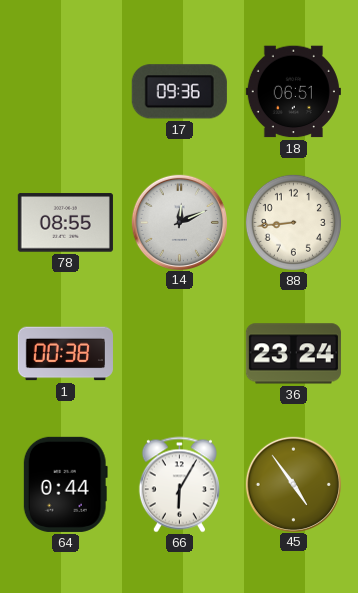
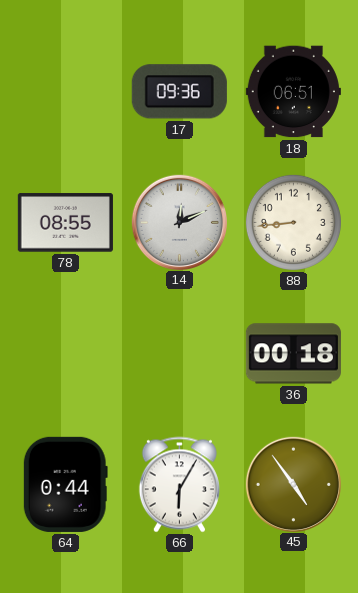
1: 00:38 -> none
36: 23:24 -> 00:18
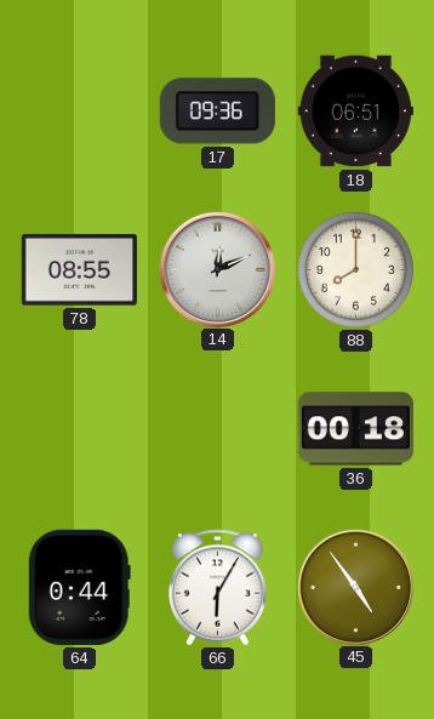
88: 8:44 -> 8:00
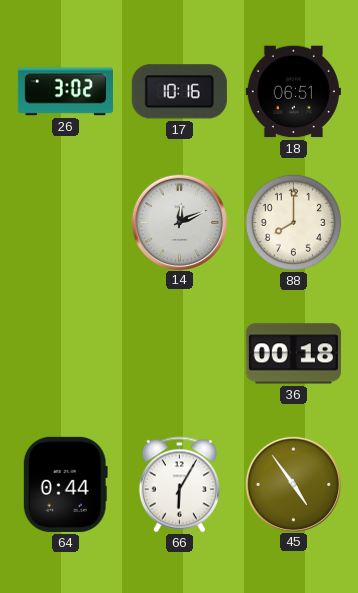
26: none -> 3:02
17: 09:36 -> 10:16
78: 08:55 -> none
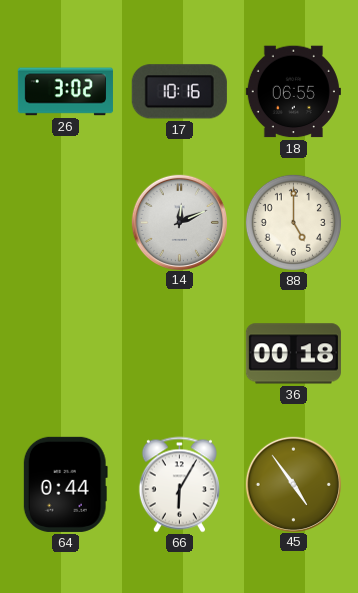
18: 06:51 -> 06:55
88: 8:00 -> 5:00
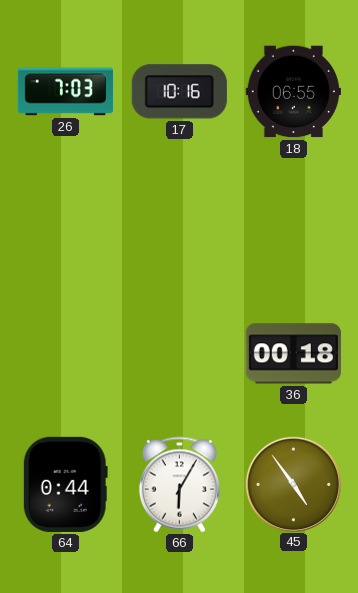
26: 3:02 -> 7:03
14: 12:11 -> none
88: 5:00 -> none
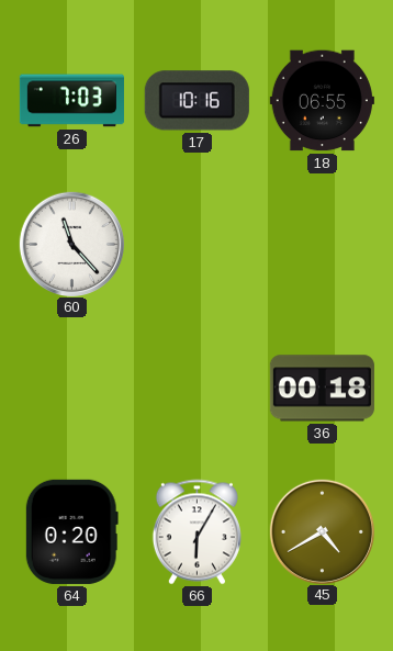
60: none -> 11:23
64: 0:44 -> 0:20
45: 4:54 -> 4:40
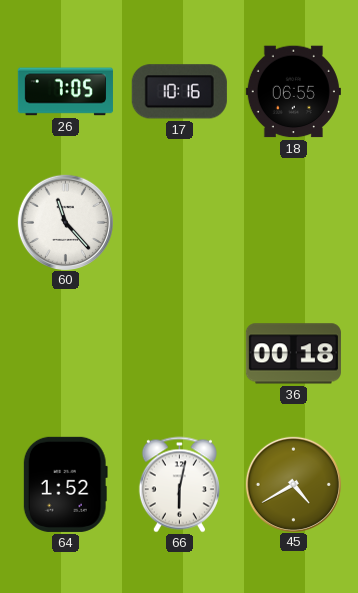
26: 7:03 -> 7:05
64: 0:20 -> 1:52
66: 6:05 -> 6:02
